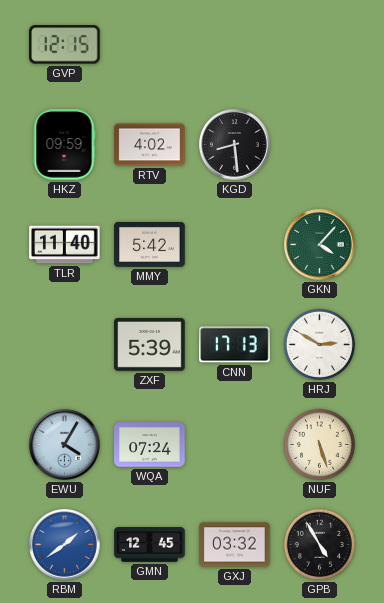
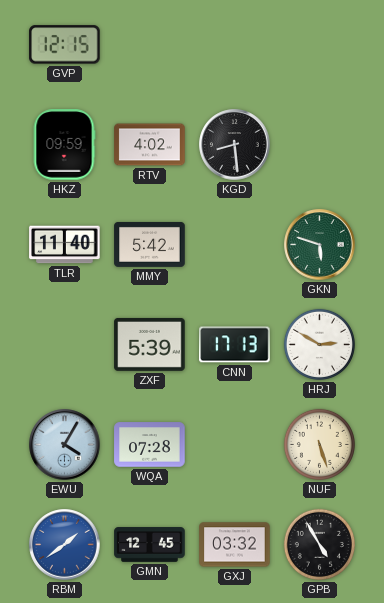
GKN: 4:07 -> 5:48
WQA: 07:24 -> 07:28
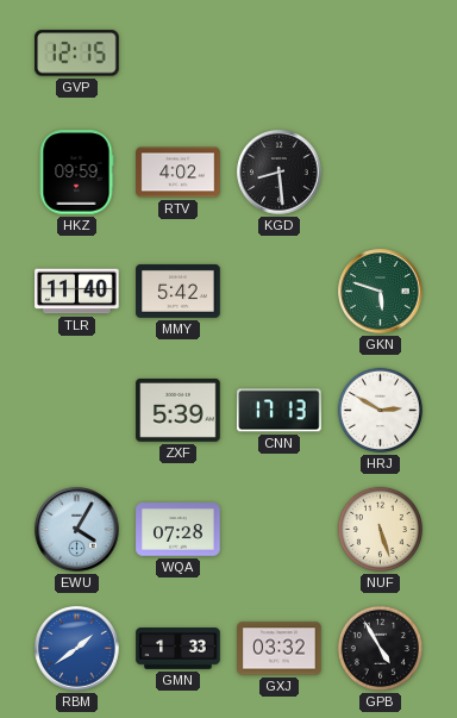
GMN: 12:45 -> 1:33
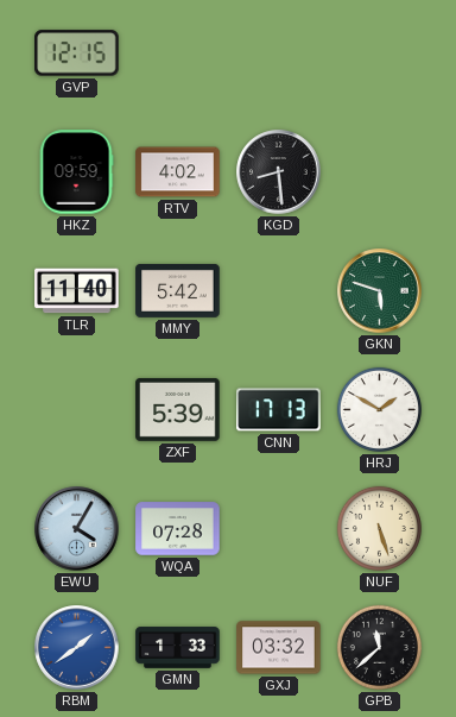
HRJ: 2:50 -> 1:50
GPB: 4:55 -> 11:38
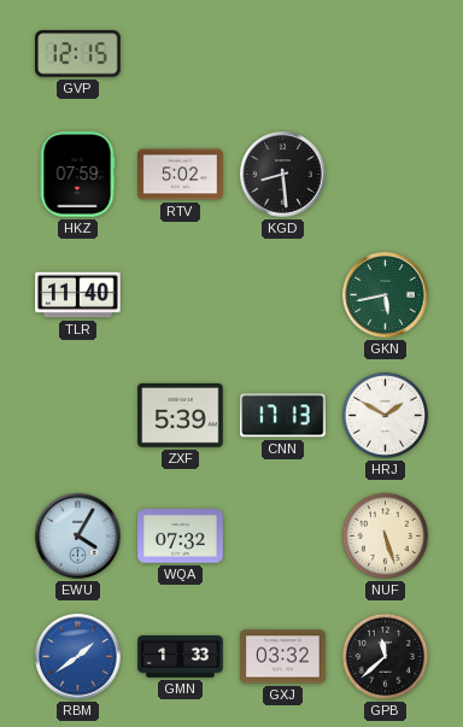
HKZ: 09:59 -> 07:59
RTV: 4:02 -> 5:02
MMY: 5:42 -> none
GKN: 5:48 -> 5:43
WQA: 07:28 -> 07:32
